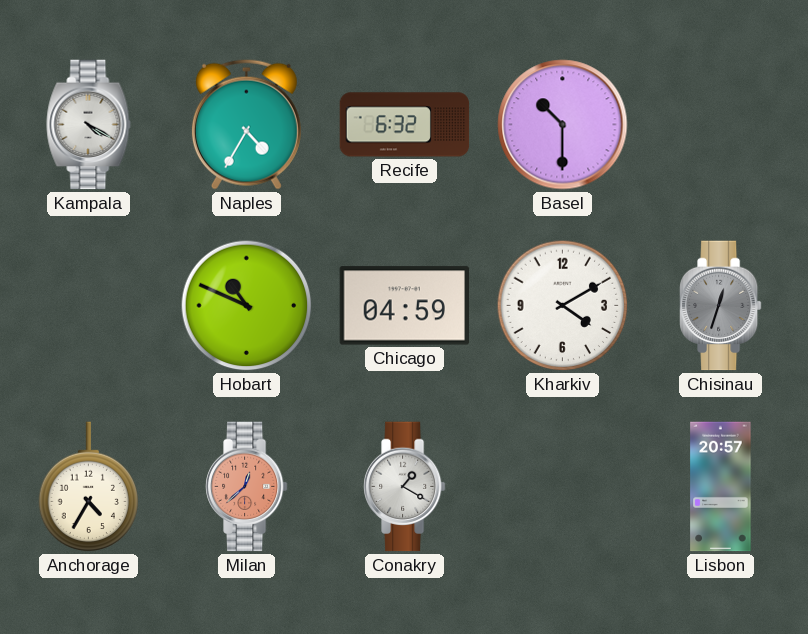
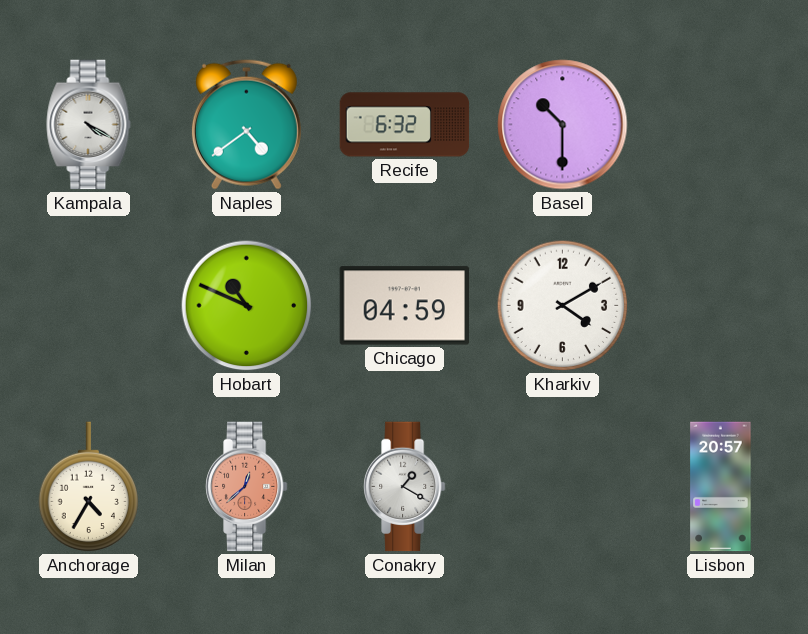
Naples: 4:35 -> 4:39
Chisinau: 12:33 -> none
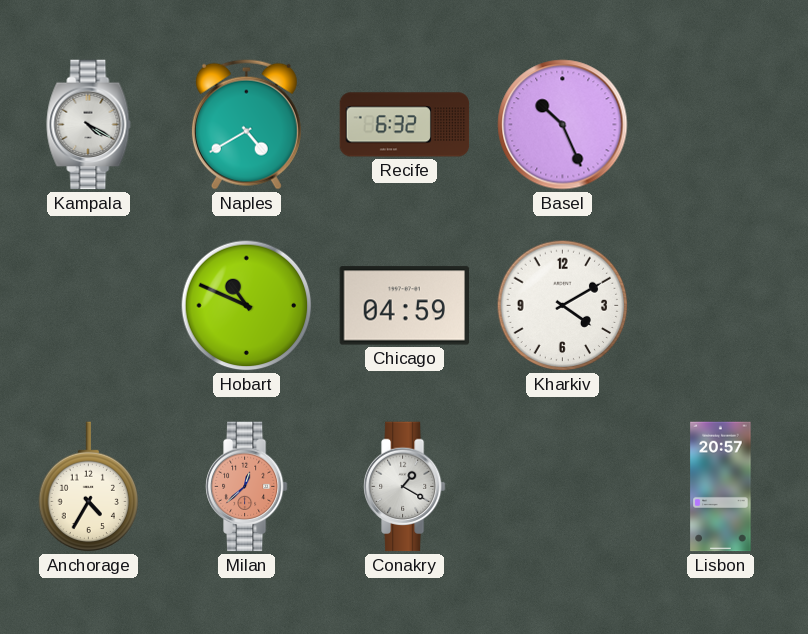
Naples: 4:39 -> 4:40
Basel: 10:30 -> 10:26
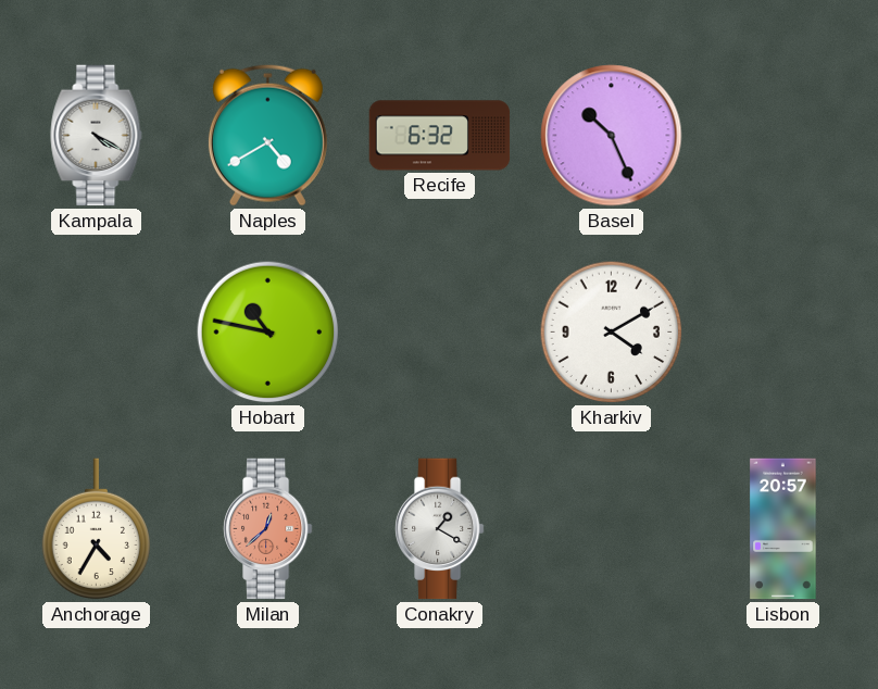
Hobart: 10:49 -> 10:47
Chicago: 04:59 -> none
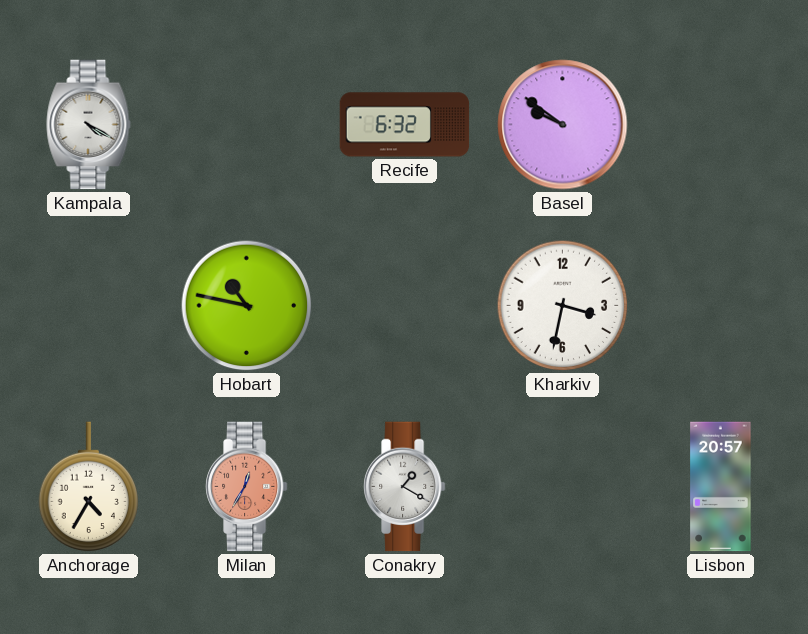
Naples: 4:40 -> none
Basel: 10:26 -> 9:51
Kharkiv: 4:10 -> 3:32
Milan: 12:38 -> 12:35
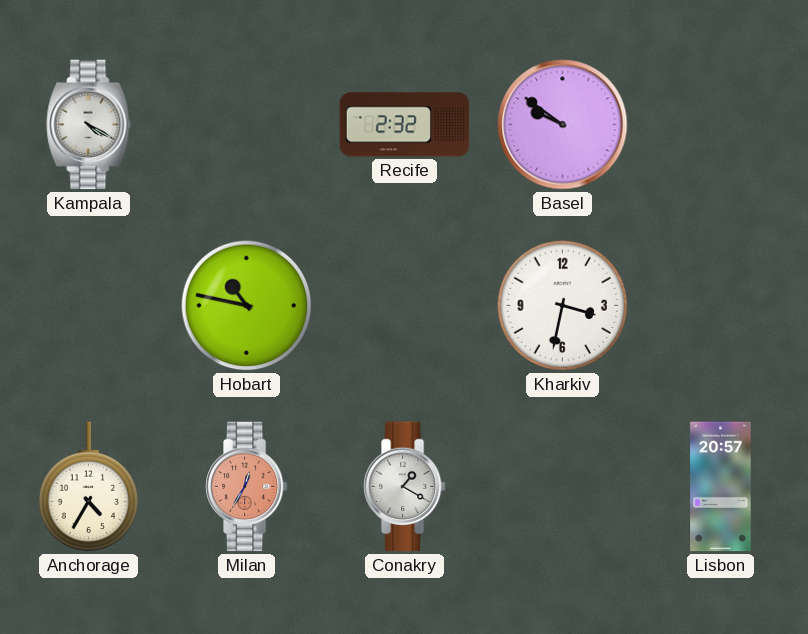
Recife: 6:32 -> 2:32
